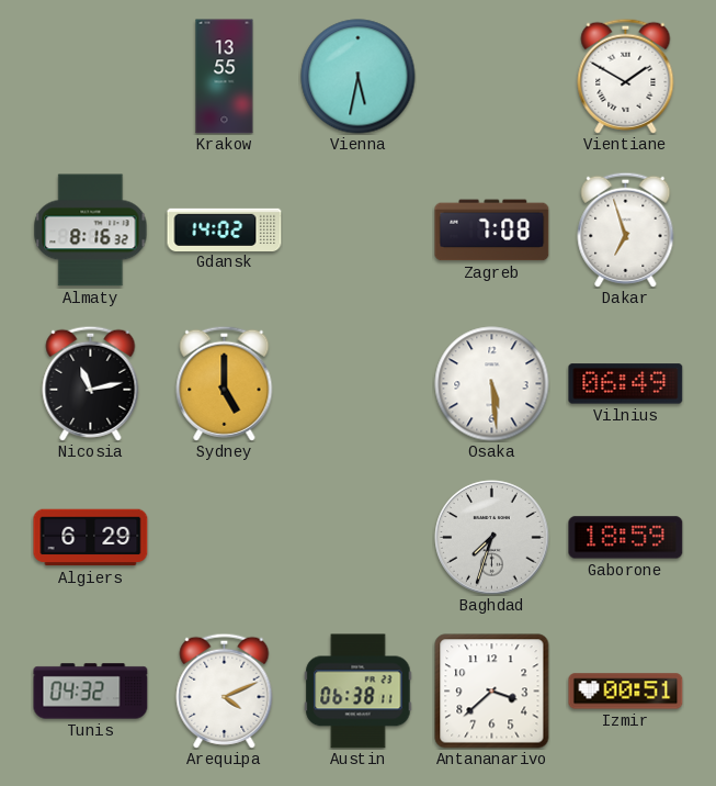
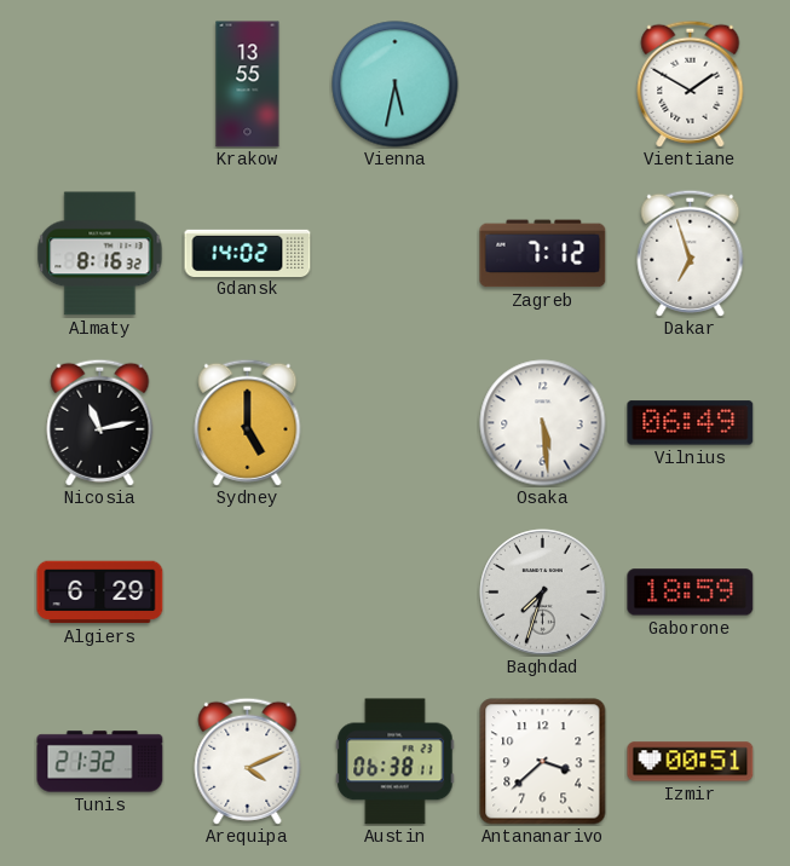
Zagreb: 7:08 -> 7:12
Tunis: 04:32 -> 21:32
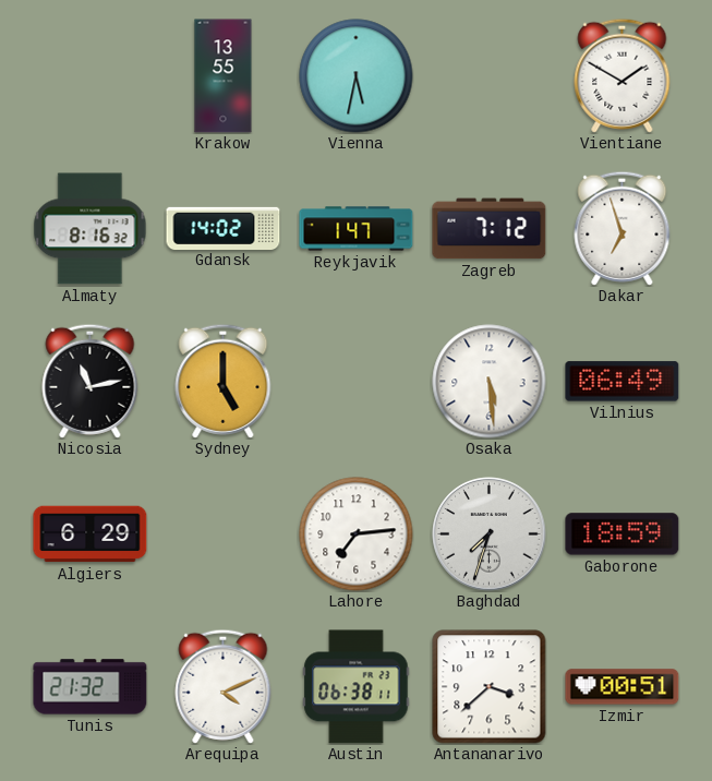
Reykjavik: none -> 1:47
Lahore: none -> 7:14
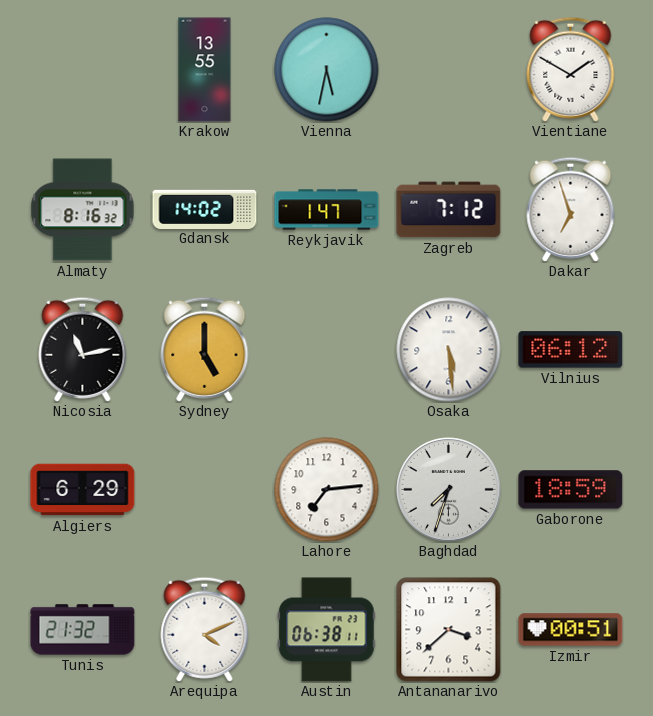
Vilnius: 06:49 -> 06:12
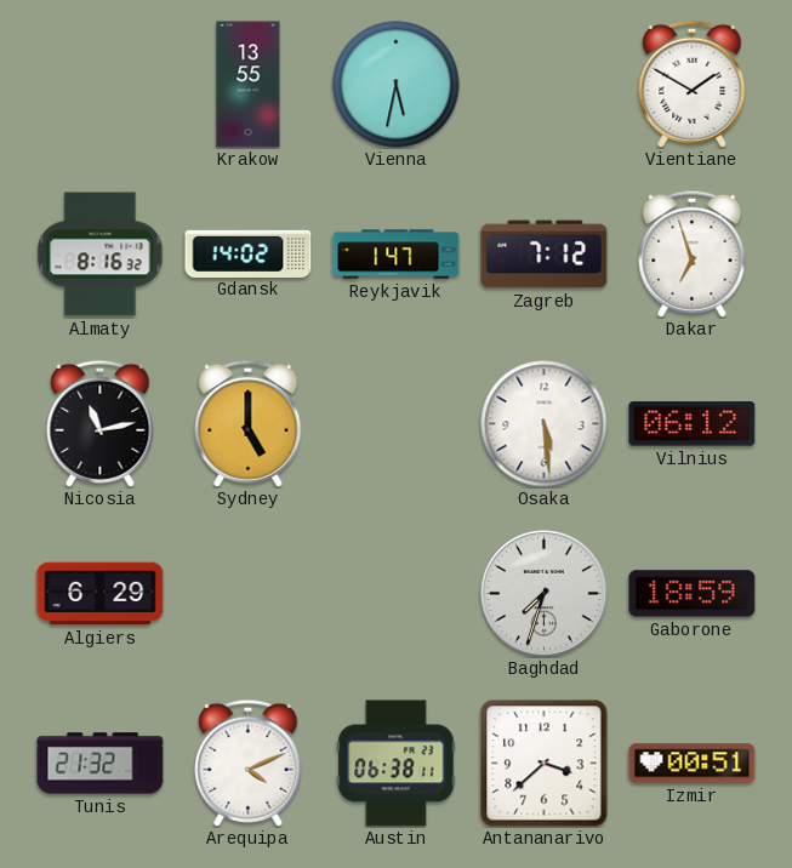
Lahore: 7:14 -> none
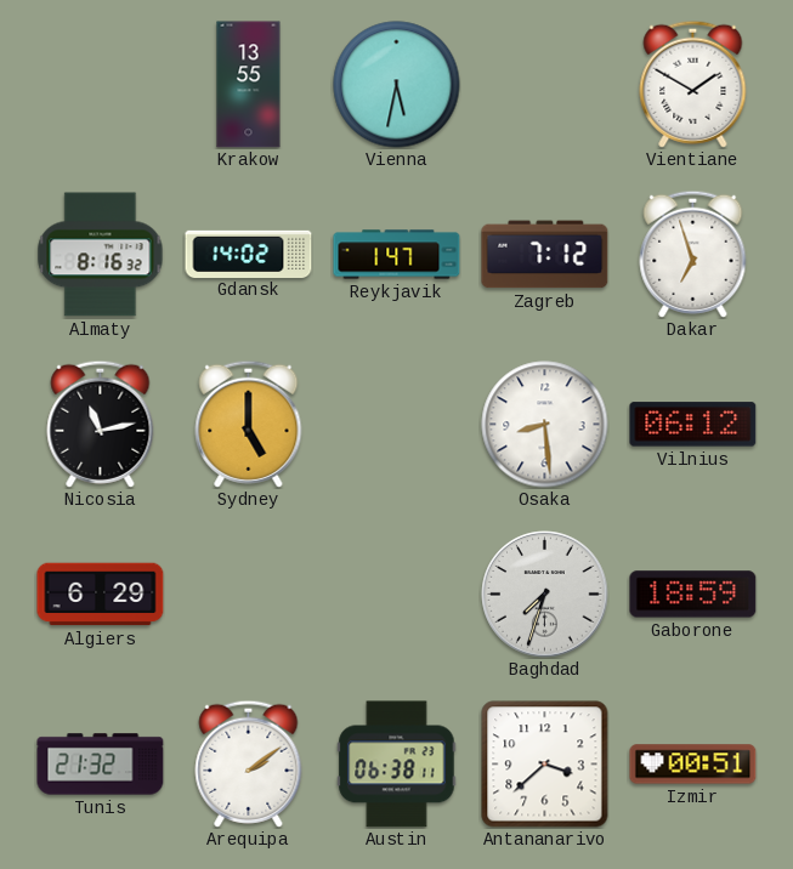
Osaka: 5:29 -> 8:29
Arequipa: 4:11 -> 2:09
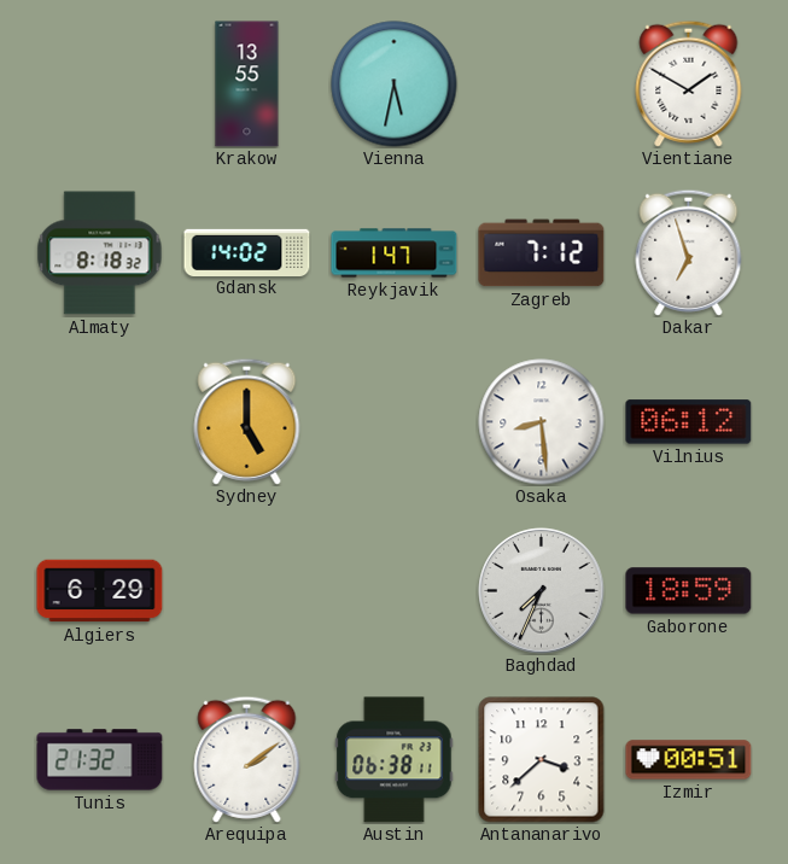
Almaty: 8:16 -> 8:18
Nicosia: 11:13 -> none
Baghdad: 7:33 -> 7:34
